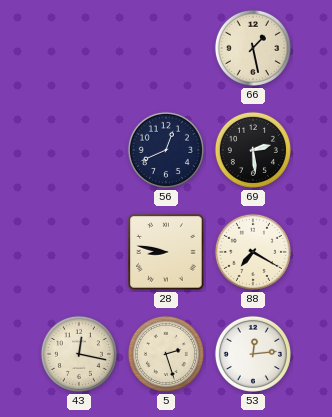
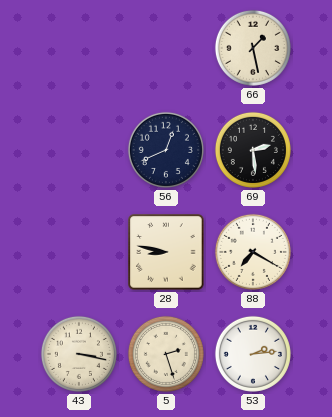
43: 12:17 -> 3:17
53: 12:14 -> 2:14
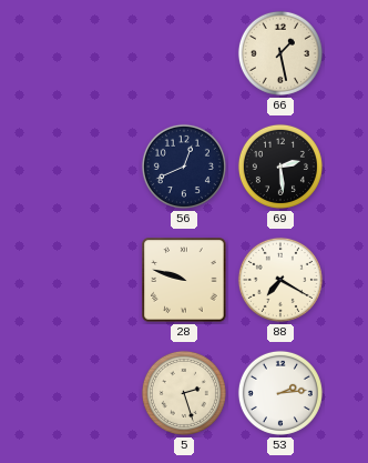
28: 8:47 -> 9:48
43: 3:17 -> none
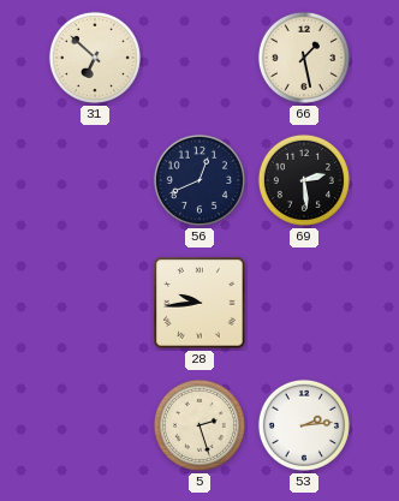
31: none -> 6:52
28: 9:48 -> 9:44
88: 7:20 -> none
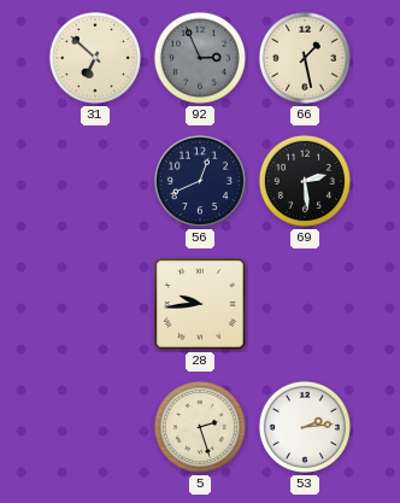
92: none -> 2:56
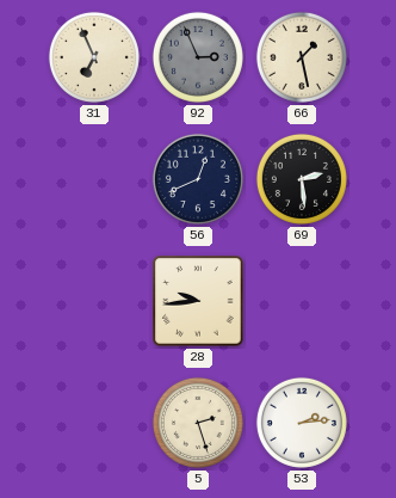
31: 6:52 -> 6:56
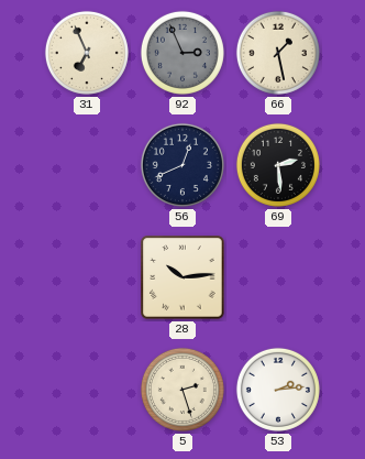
28: 9:44 -> 10:14
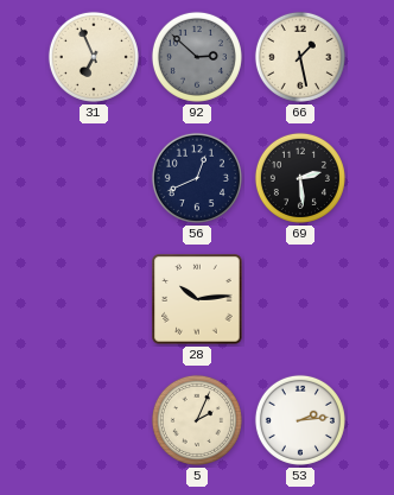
92: 2:56 -> 2:52
5: 2:27 -> 2:04
